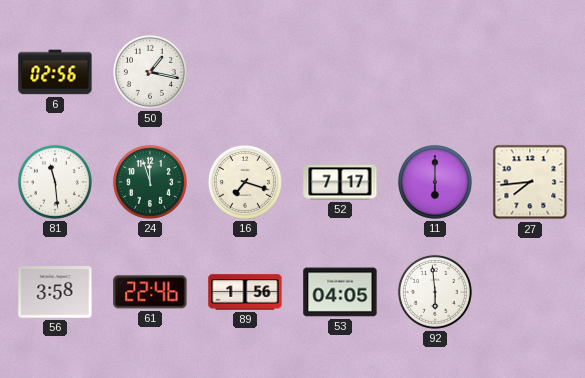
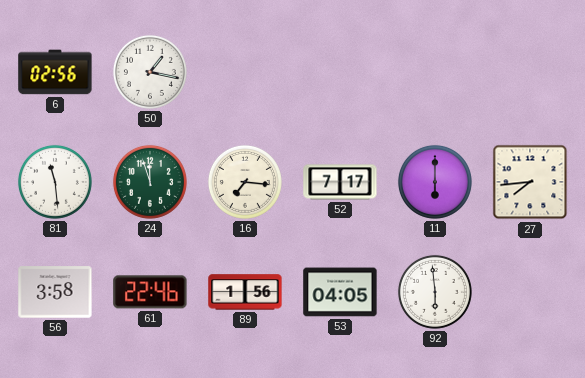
16: 7:18 -> 7:16
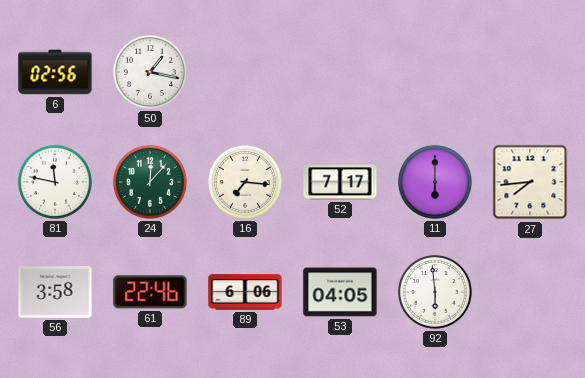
81: 11:29 -> 11:47
24: 11:57 -> 12:07
89: 1:56 -> 6:06
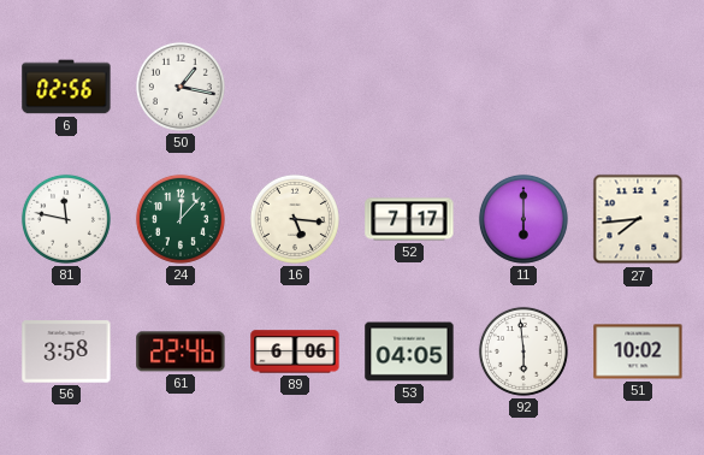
16: 7:16 -> 5:16
51: none -> 10:02
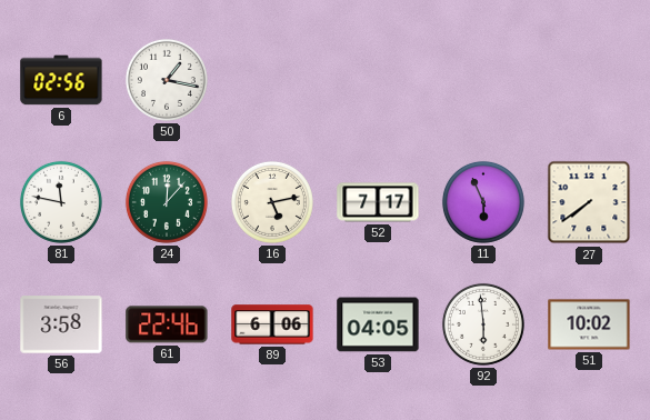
16: 5:16 -> 5:13
11: 6:00 -> 5:56
27: 7:44 -> 7:39
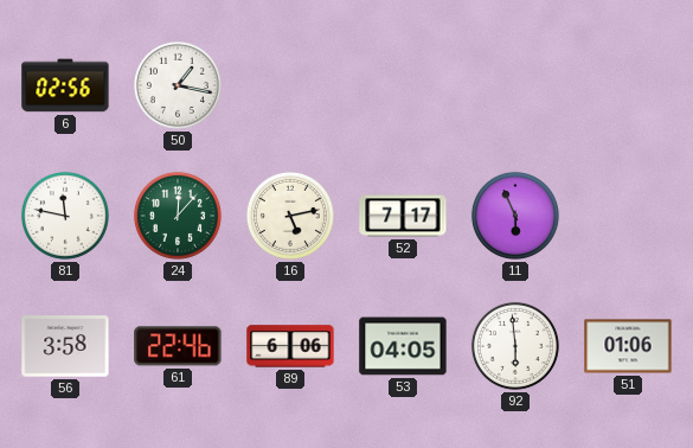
27: 7:39 -> none
51: 10:02 -> 01:06
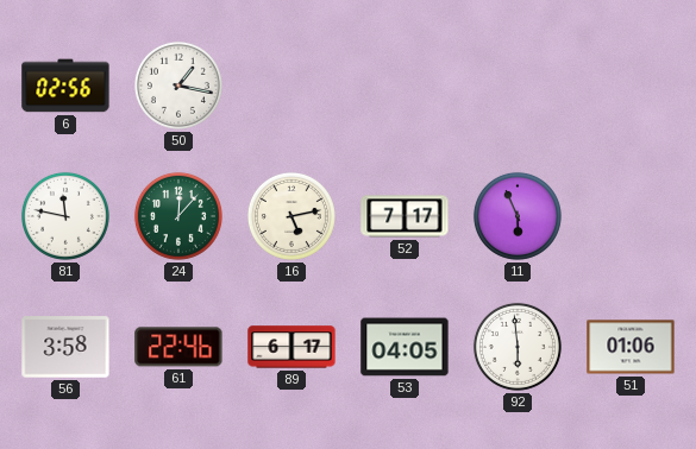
89: 6:06 -> 6:17
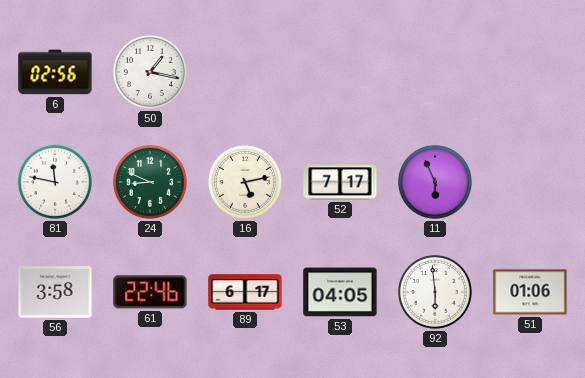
24: 12:07 -> 8:49
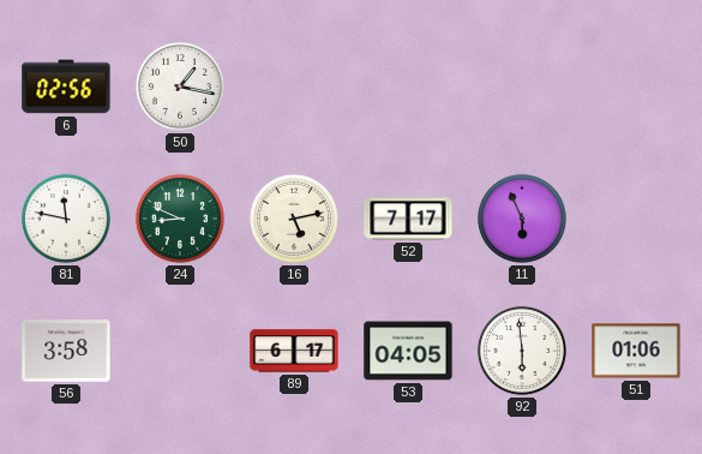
61: 22:46 -> none
